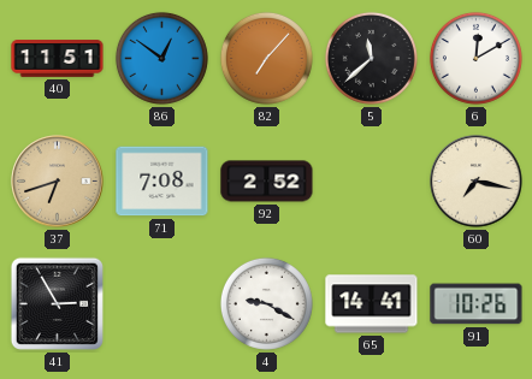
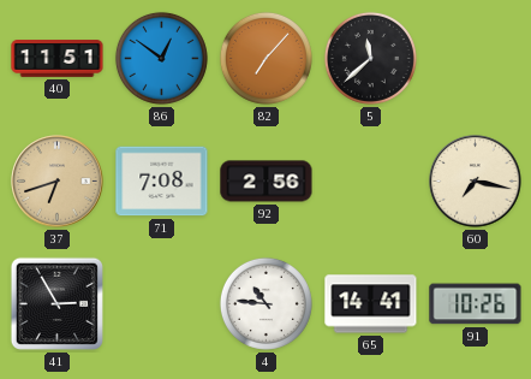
6: 12:10 -> none
92: 2:52 -> 2:56
4: 9:20 -> 10:46
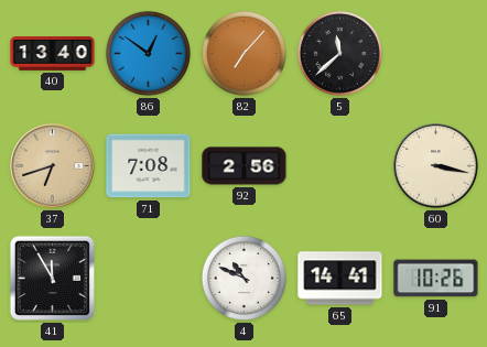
40: 11:51 -> 13:40
60: 7:17 -> 3:17
41: 2:55 -> 11:55
4: 10:46 -> 10:49
